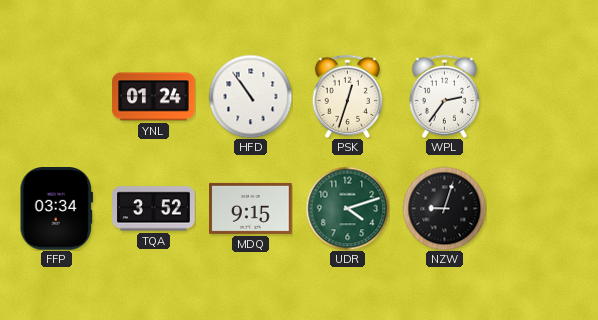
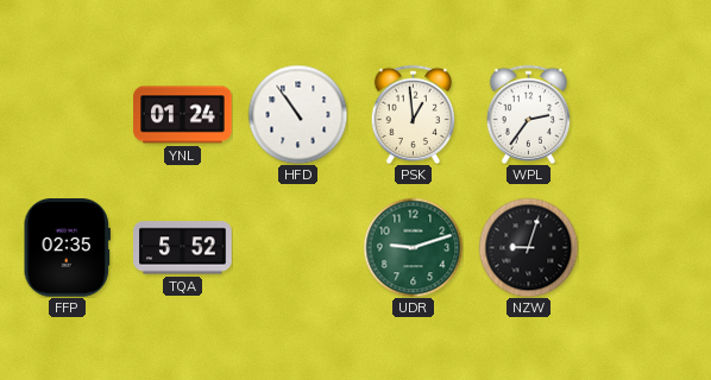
PSK: 12:33 -> 12:59
FFP: 03:34 -> 02:35
TQA: 3:52 -> 5:52
MDQ: 9:15 -> none
UDR: 4:12 -> 9:12
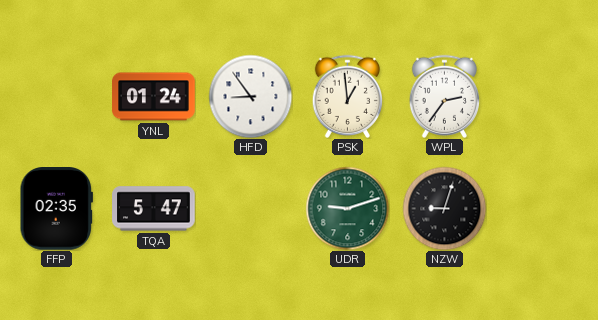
HFD: 10:54 -> 8:54
TQA: 5:52 -> 5:47
